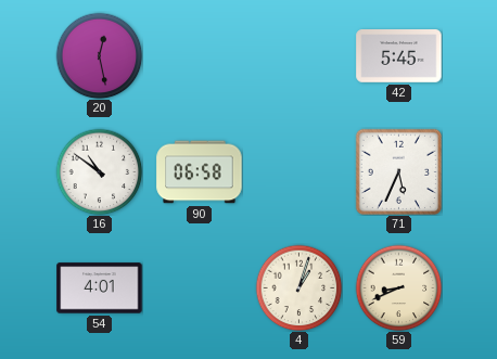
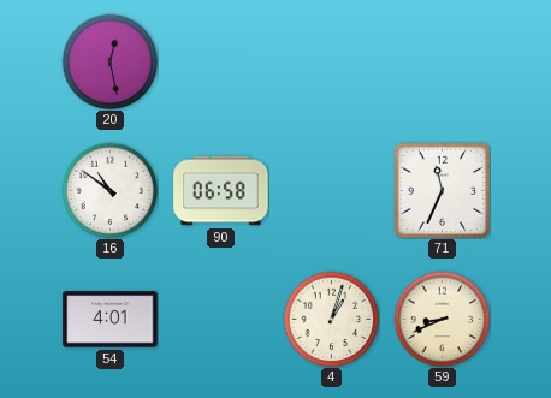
42: 5:45 -> none
71: 5:34 -> 11:34
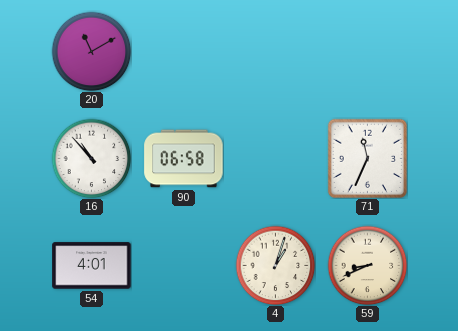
20: 12:28 -> 11:10
16: 10:51 -> 10:53
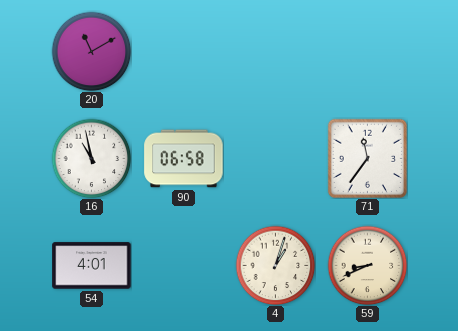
16: 10:53 -> 10:58
71: 11:34 -> 11:36
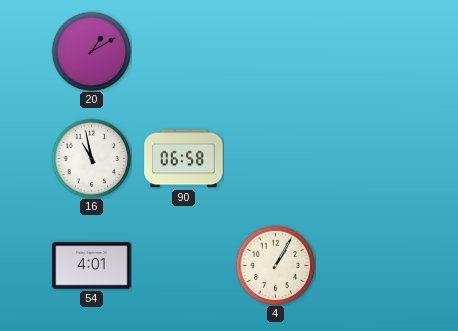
20: 11:10 -> 1:10
71: 11:36 -> none
4: 1:03 -> 1:05
59: 8:41 -> none
